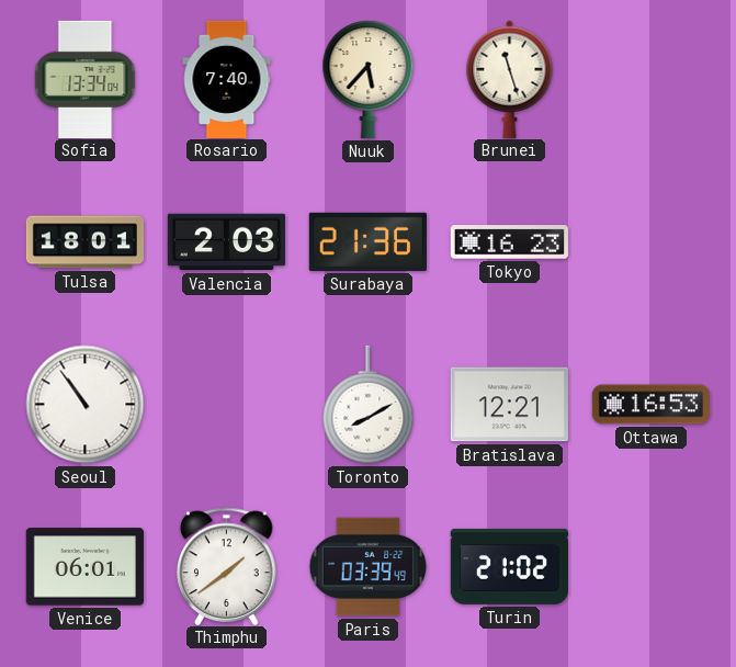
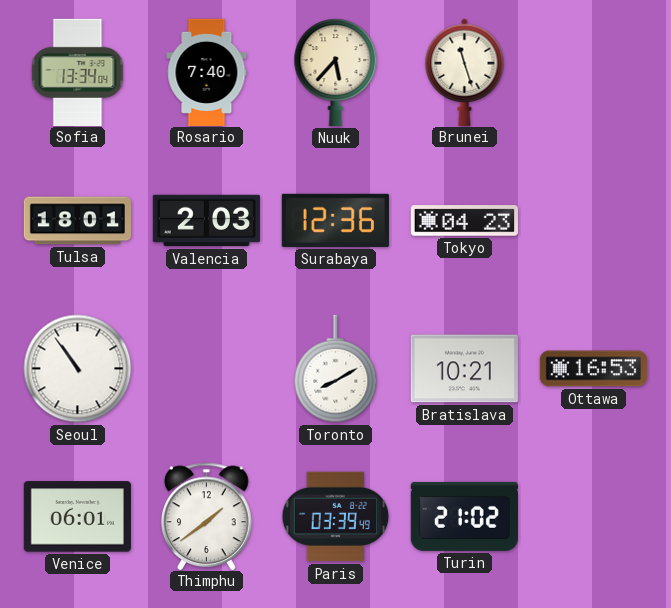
Surabaya: 21:36 -> 12:36
Tokyo: 16:23 -> 04:23
Bratislava: 12:21 -> 10:21
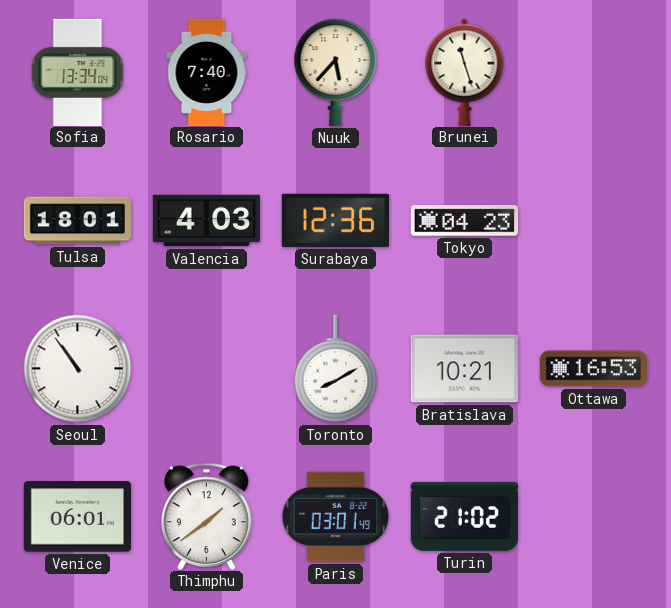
Valencia: 2:03 -> 4:03
Paris: 03:39 -> 03:01
